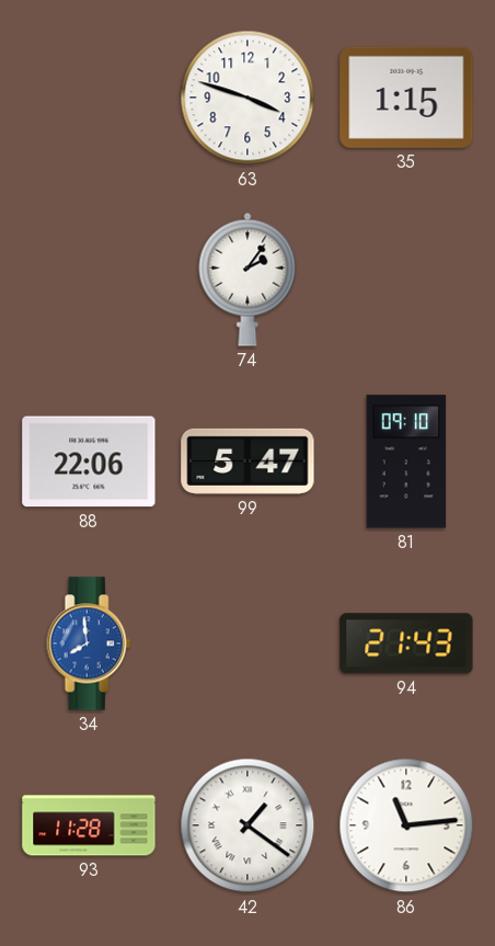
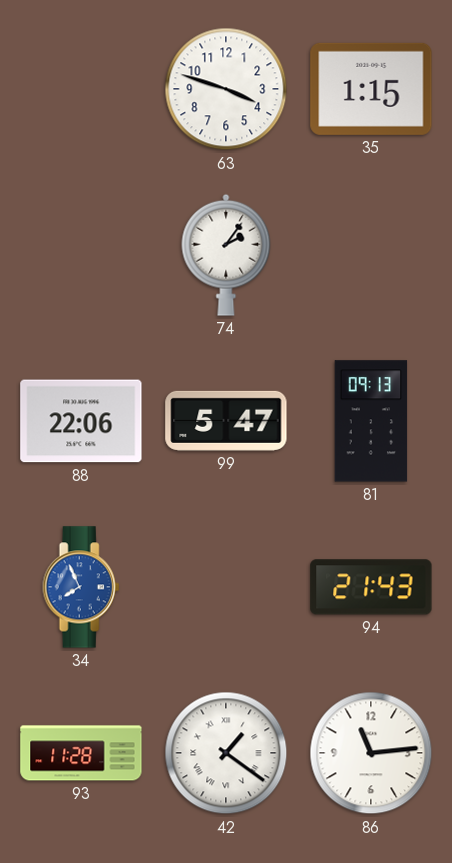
81: 09:10 -> 09:13
34: 7:59 -> 7:56
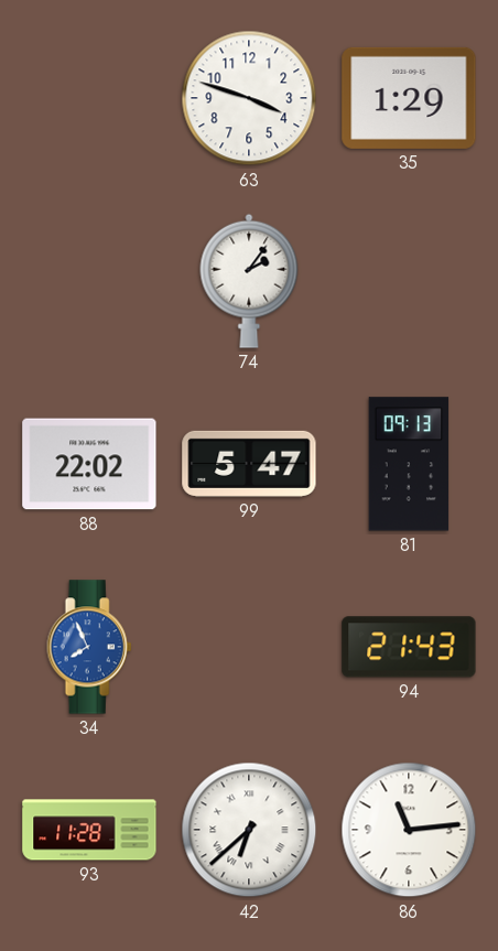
35: 1:15 -> 1:29
88: 22:06 -> 22:02
42: 1:21 -> 6:38
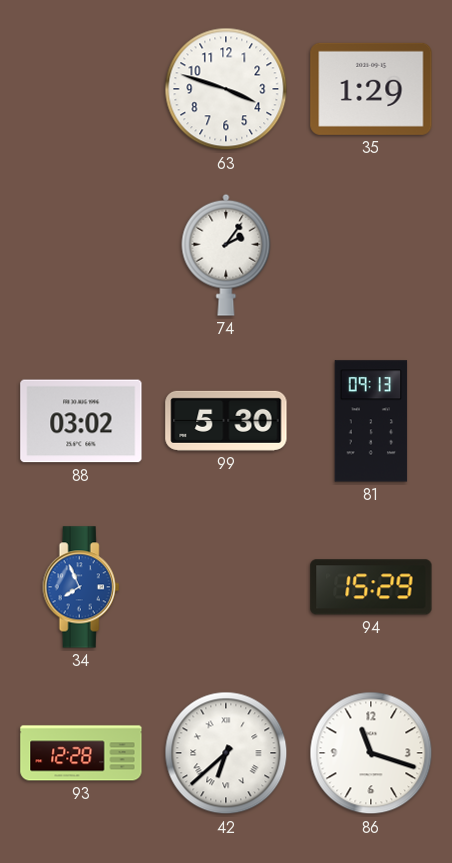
88: 22:02 -> 03:02
99: 5:47 -> 5:30
94: 21:43 -> 15:29
93: 11:28 -> 12:28
86: 11:14 -> 11:18
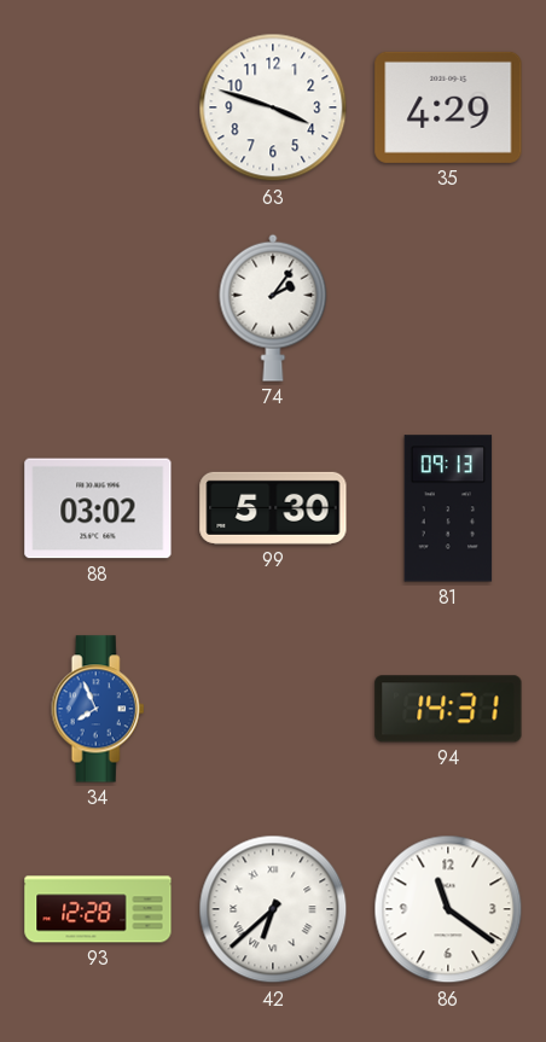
35: 1:29 -> 4:29
94: 15:29 -> 14:31
86: 11:18 -> 11:21
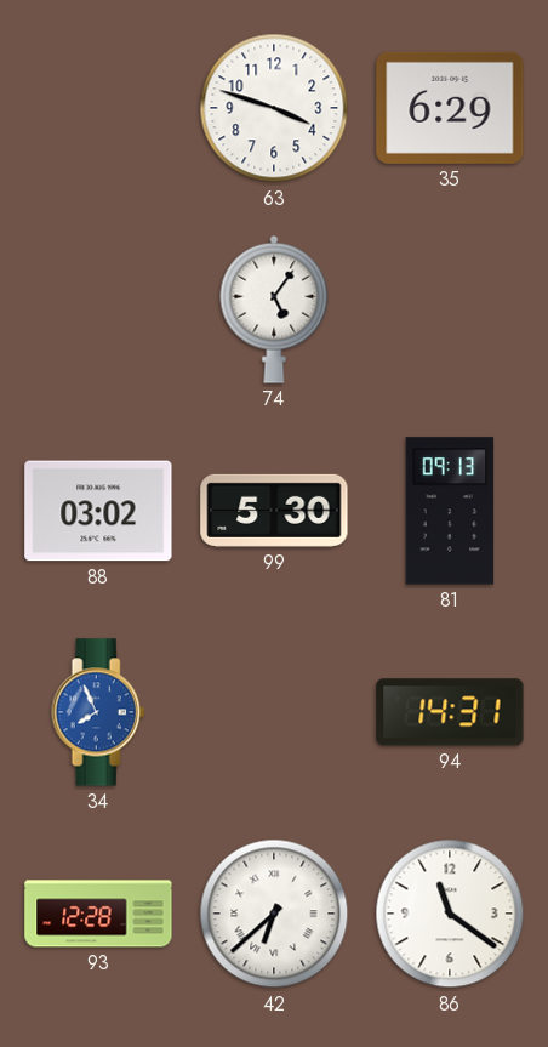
35: 4:29 -> 6:29
74: 2:06 -> 5:06
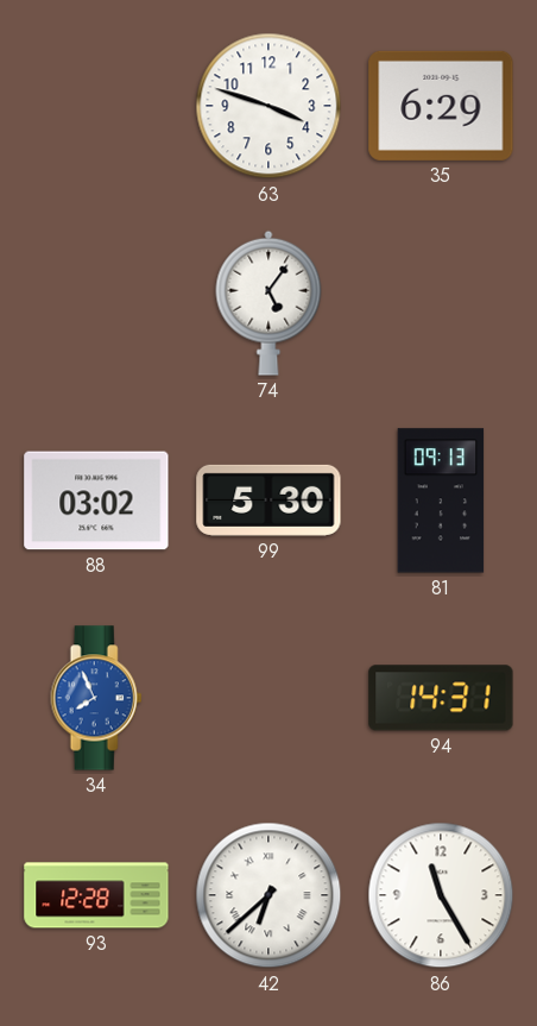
86: 11:21 -> 11:25
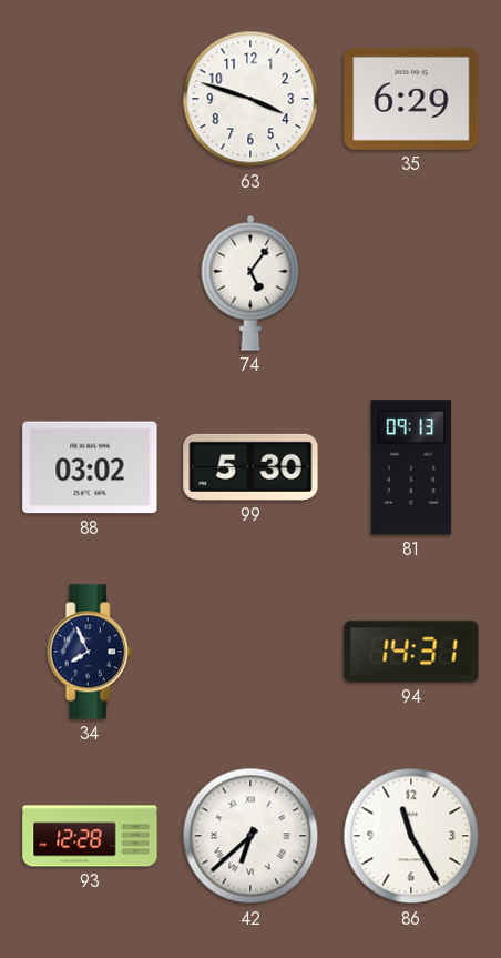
34 dial: blue -> navy
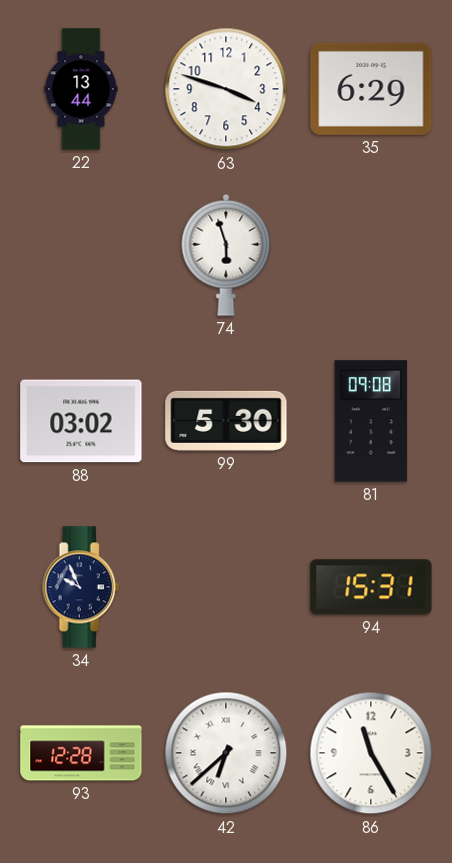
22: none -> 13:44
74: 5:06 -> 5:57
81: 09:13 -> 09:08
34: 7:56 -> 9:56
94: 14:31 -> 15:31
